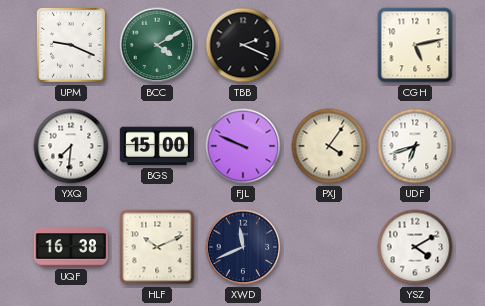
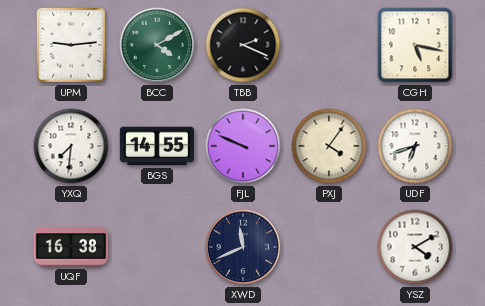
UPM: 9:19 -> 9:14
CGH: 5:13 -> 5:17
BGS: 15:00 -> 14:55
HLF: 10:11 -> none
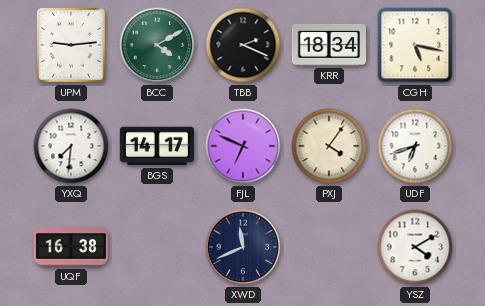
KRR: none -> 18:34
BGS: 14:55 -> 14:17
FJL: 9:49 -> 6:49
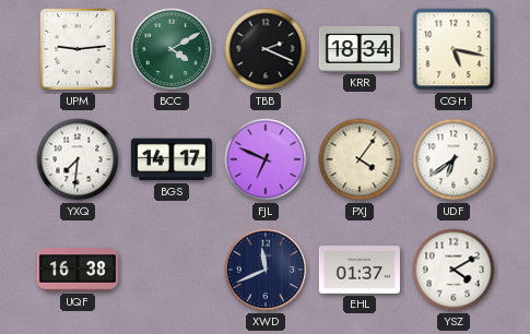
UDF: 6:42 -> 6:39
EHL: none -> 01:37
